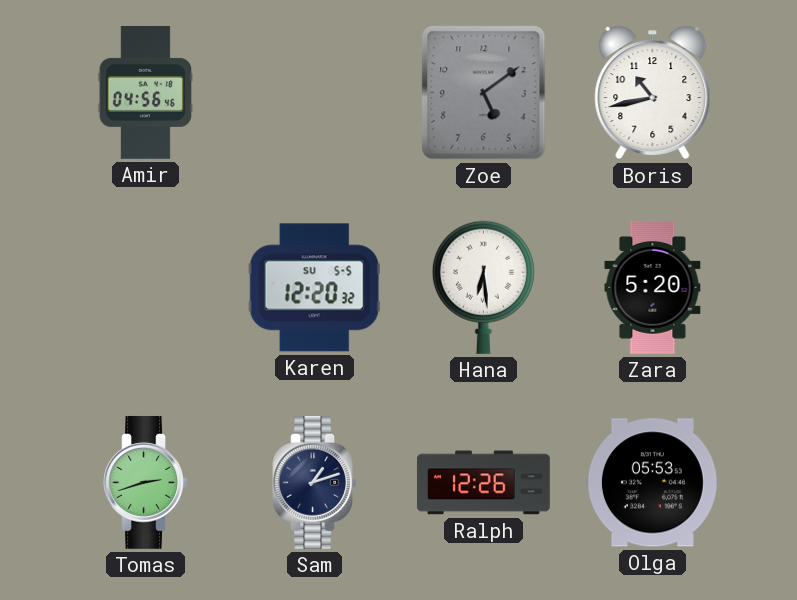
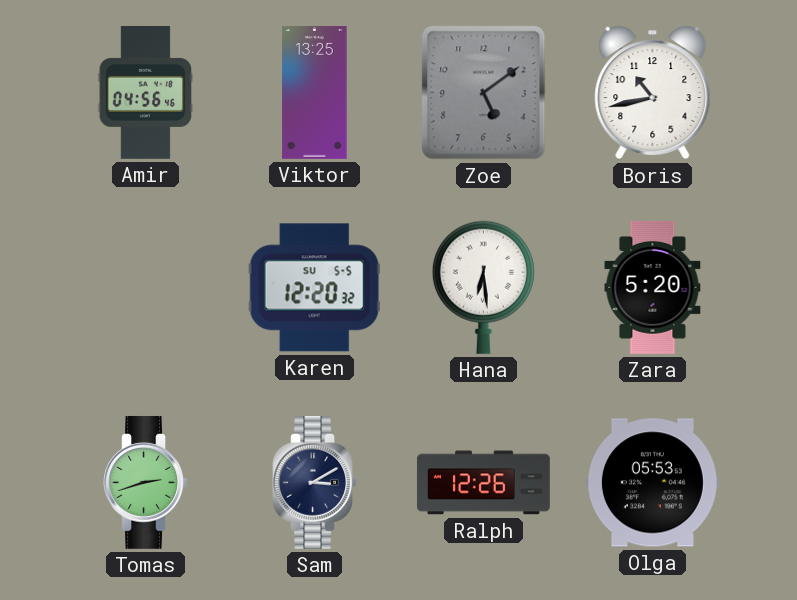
Viktor: none -> 13:25
Sam: 1:12 -> 3:10
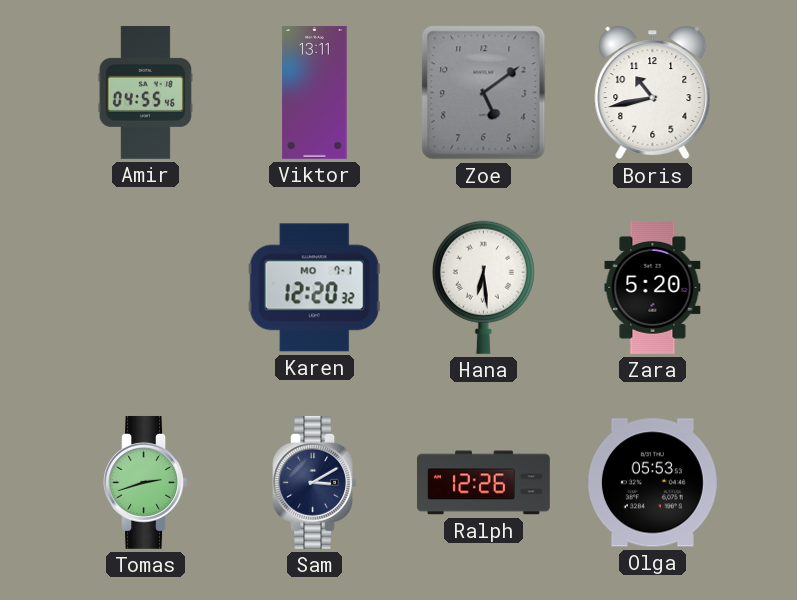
Amir: 04:56 -> 04:55
Viktor: 13:25 -> 13:11
Karen date: SU 5-5 -> MO 7-1
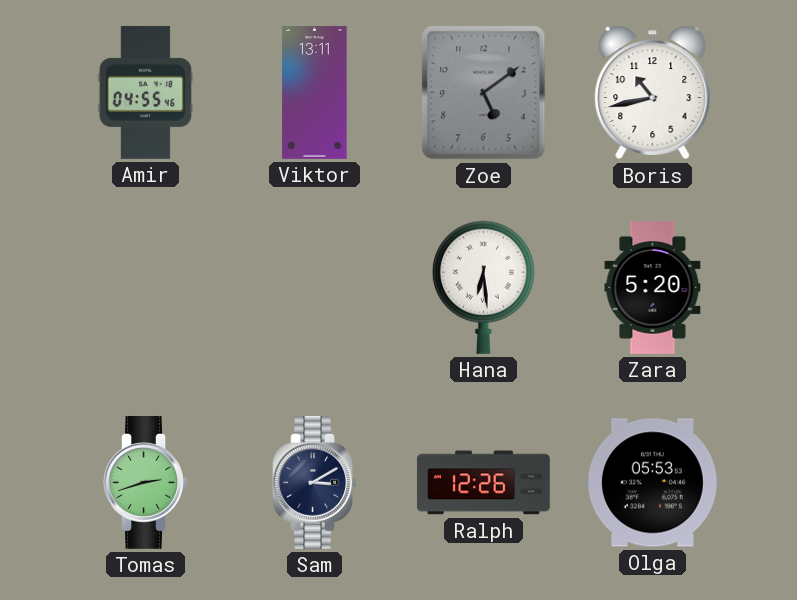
Karen: 12:20 -> none
